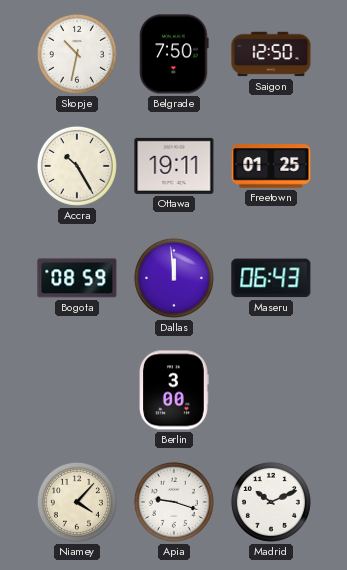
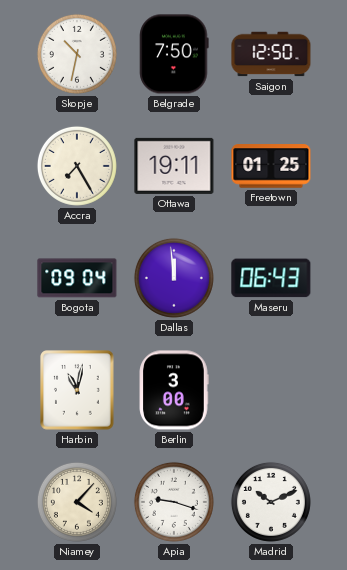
Accra: 10:25 -> 7:25
Bogota: 08:59 -> 09:04
Harbin: none -> 11:02
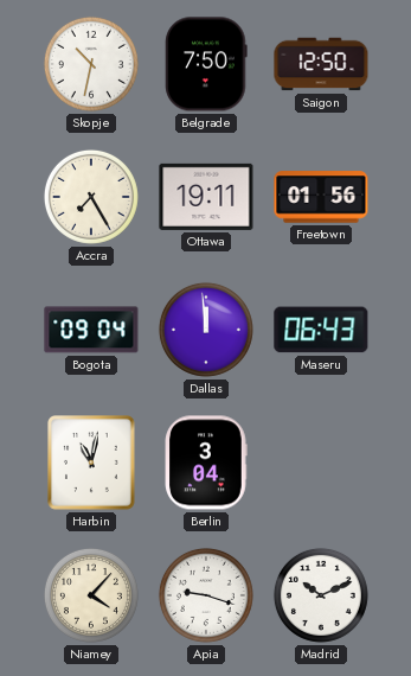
Freetown: 01:25 -> 01:56
Berlin: 3:00 -> 3:04
